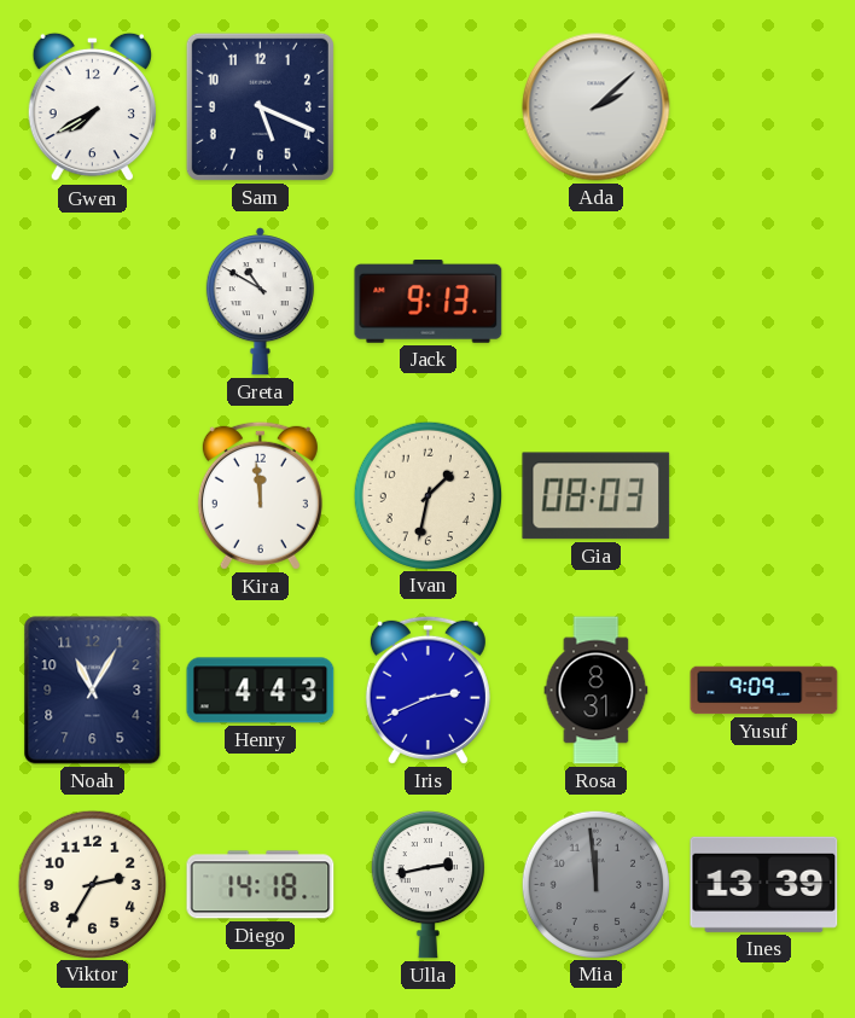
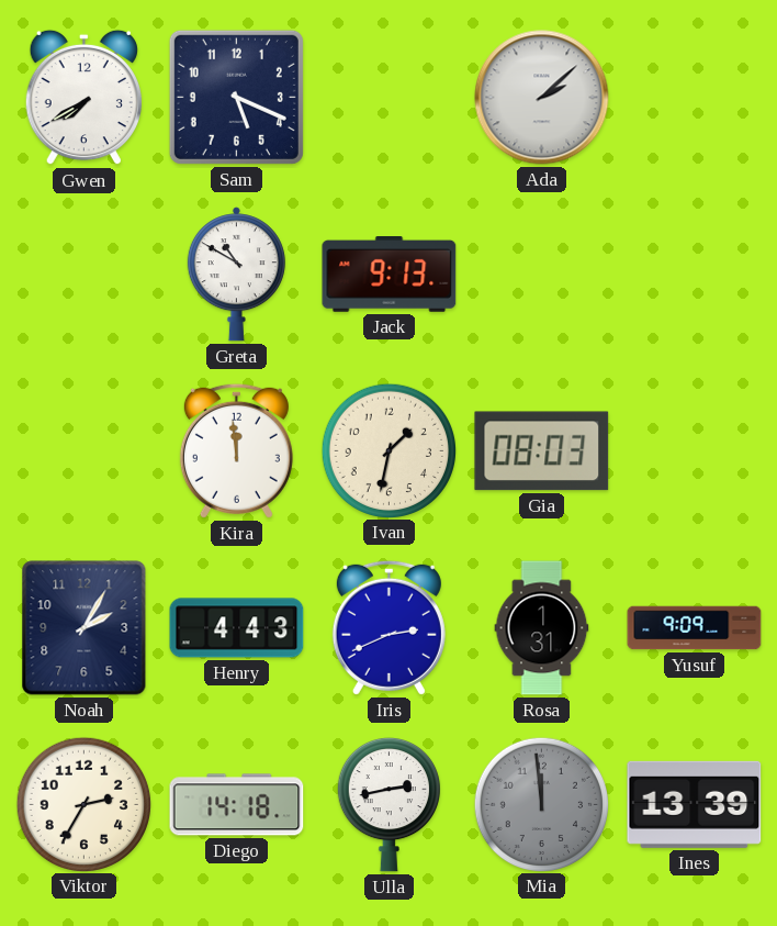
Noah: 11:05 -> 2:05
Rosa: 8:31 -> 1:31
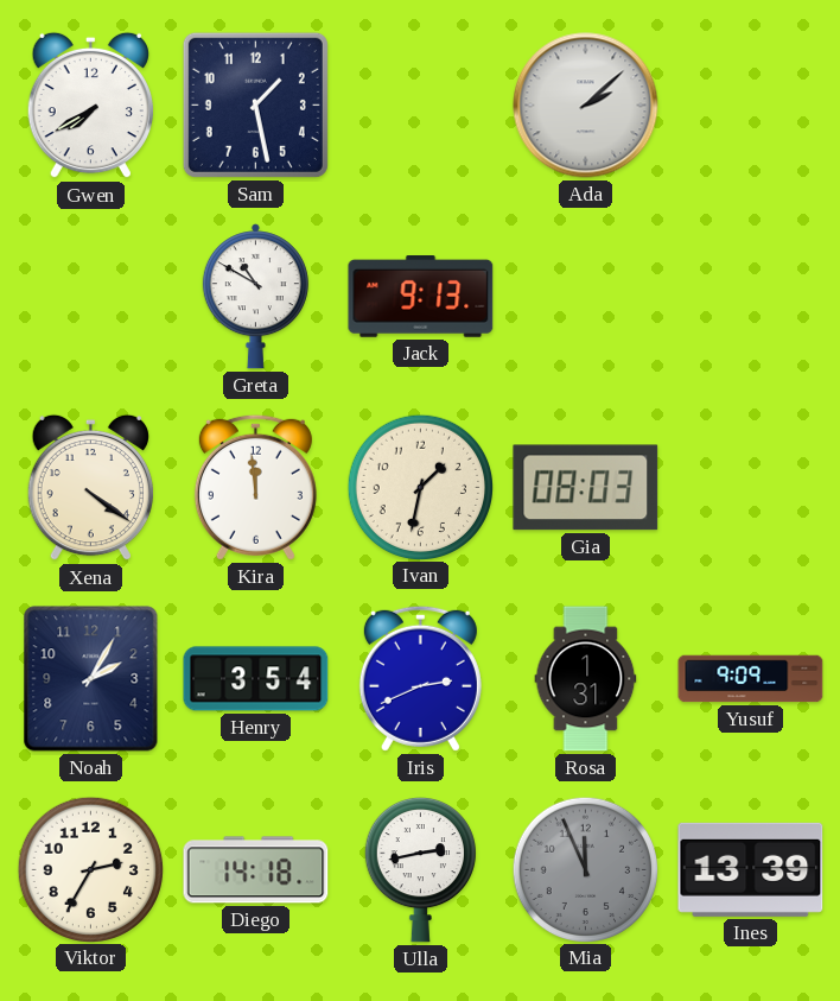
Sam: 5:19 -> 1:28
Xena: none -> 4:21
Henry: 4:43 -> 3:54
Mia: 11:59 -> 11:56
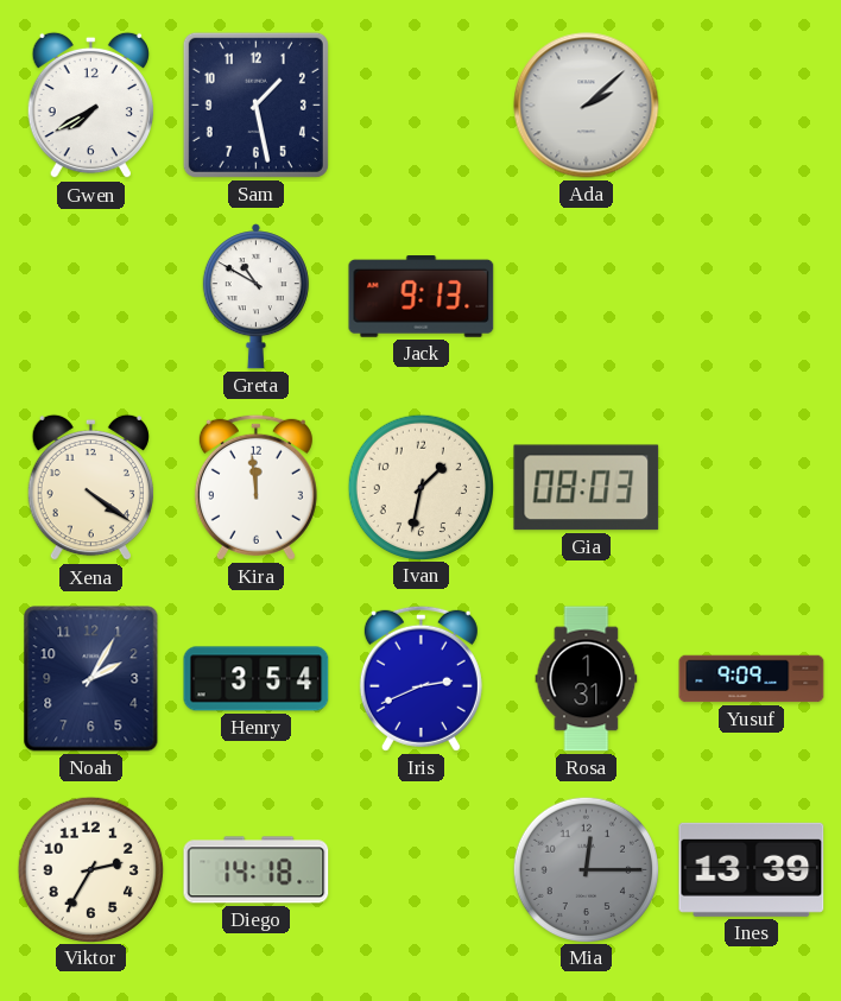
Ulla: 2:43 -> none
Mia: 11:56 -> 12:15
